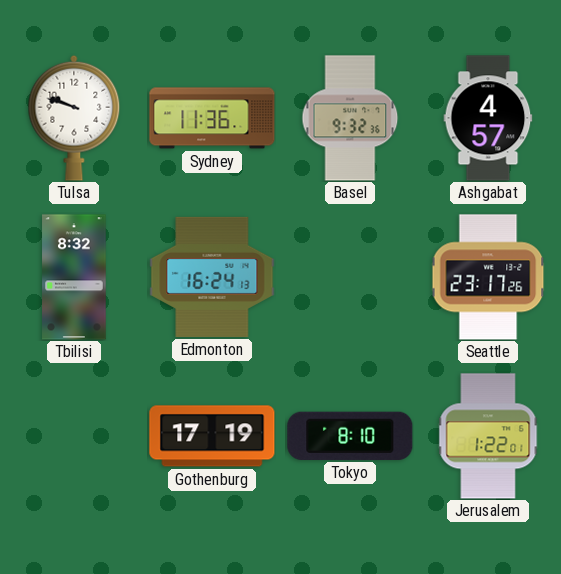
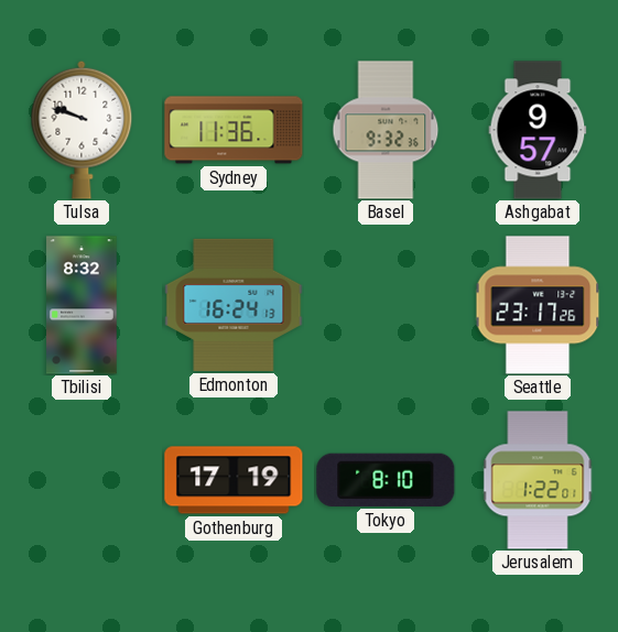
Ashgabat: 4:57 -> 9:57
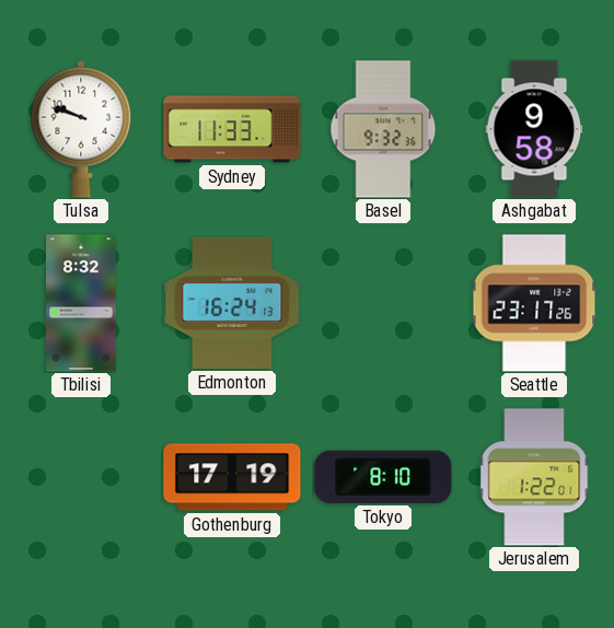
Sydney: 11:36 -> 11:33
Ashgabat: 9:57 -> 9:58
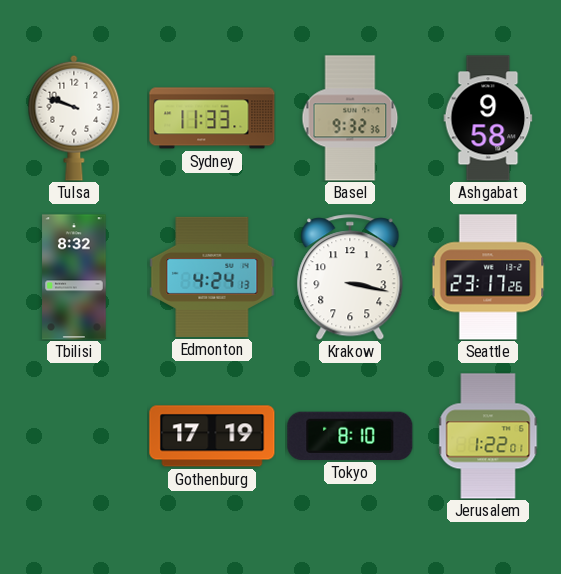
Edmonton: 16:24 -> 4:24
Krakow: none -> 3:17
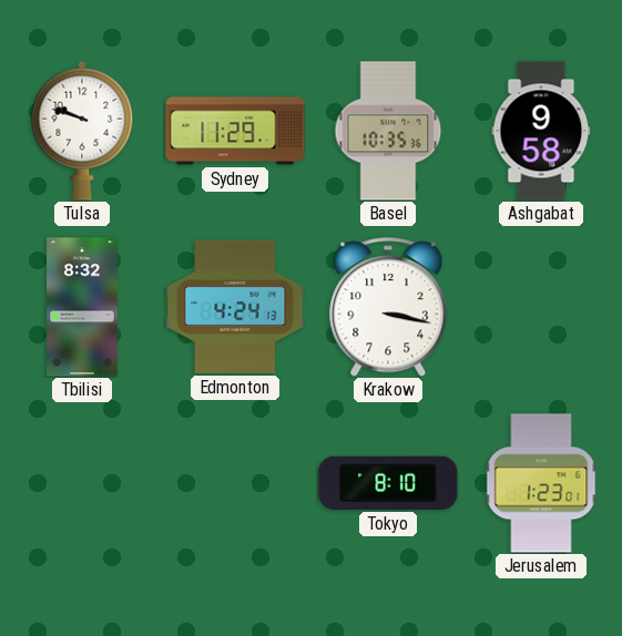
Sydney: 11:33 -> 11:29
Basel: 9:32 -> 10:35
Seattle: 23:17 -> none
Gothenburg: 17:19 -> none
Jerusalem: 1:22 -> 1:23
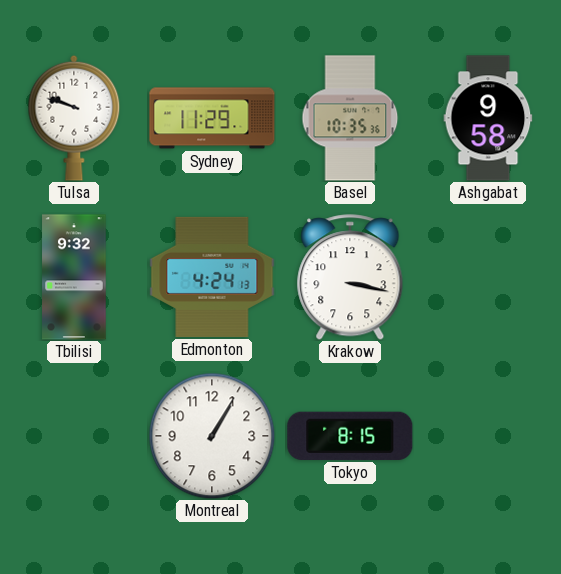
Tbilisi: 8:32 -> 9:32
Montreal: none -> 1:05
Tokyo: 8:10 -> 8:15
Jerusalem: 1:23 -> none
